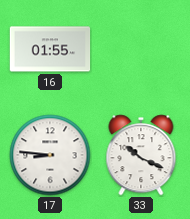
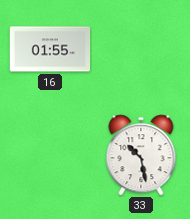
17: 8:46 -> none
33: 10:19 -> 10:28
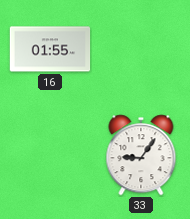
33: 10:28 -> 9:06
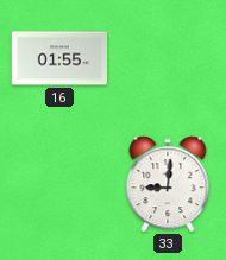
33: 9:06 -> 9:01
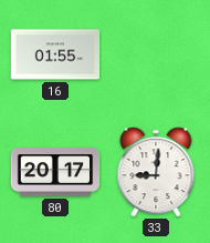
80: none -> 20:17
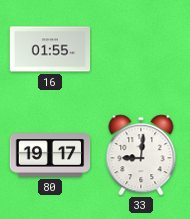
80: 20:17 -> 19:17
